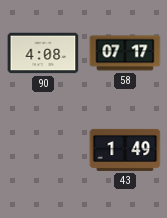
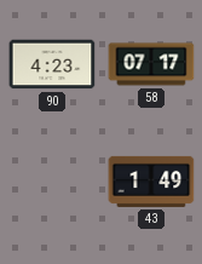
90: 4:08 -> 4:23
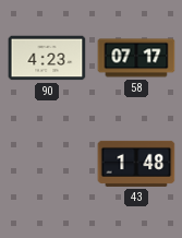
43: 1:49 -> 1:48
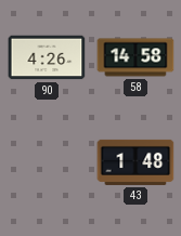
90: 4:23 -> 4:26
58: 07:17 -> 14:58
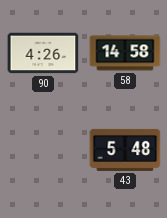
43: 1:48 -> 5:48
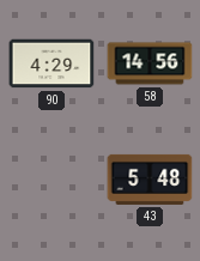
90: 4:26 -> 4:29
58: 14:58 -> 14:56
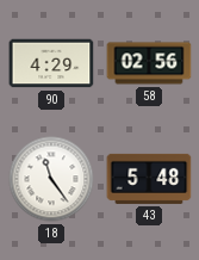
58: 14:56 -> 02:56
18: none -> 11:24
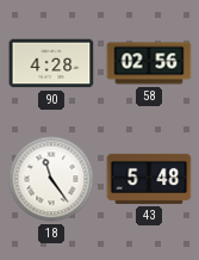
90: 4:29 -> 4:28
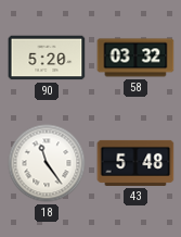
90: 4:28 -> 5:20
58: 02:56 -> 03:32
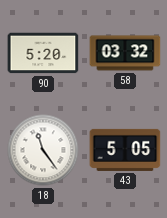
43: 5:48 -> 5:05
